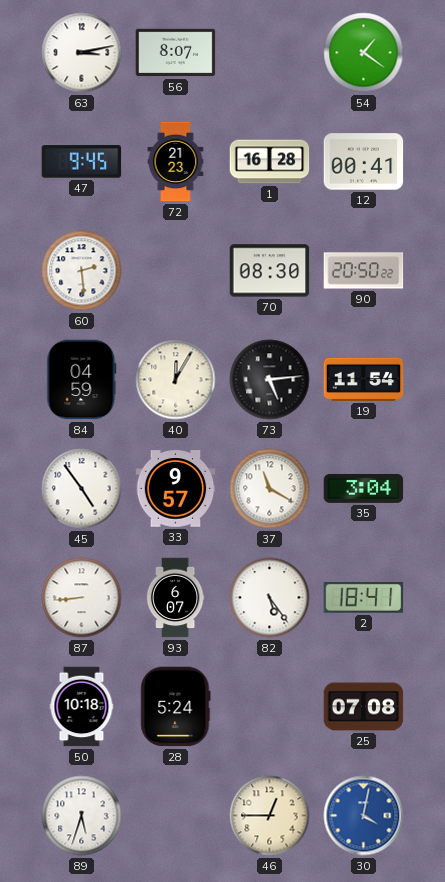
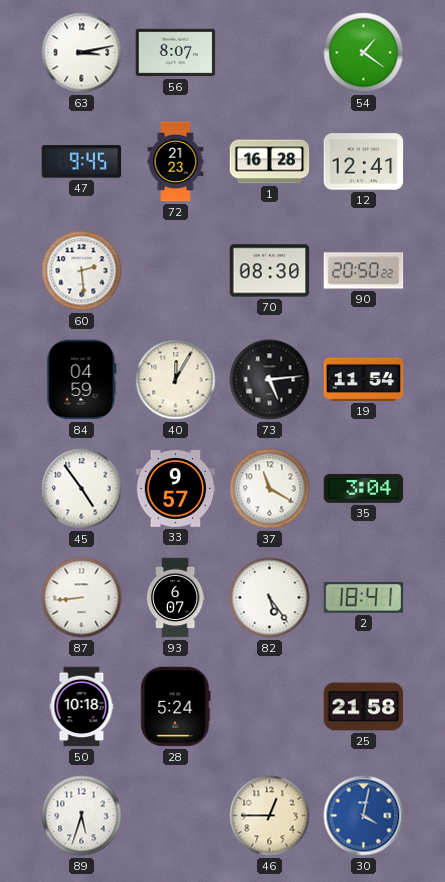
12: 00:41 -> 12:41
25: 07:08 -> 21:58
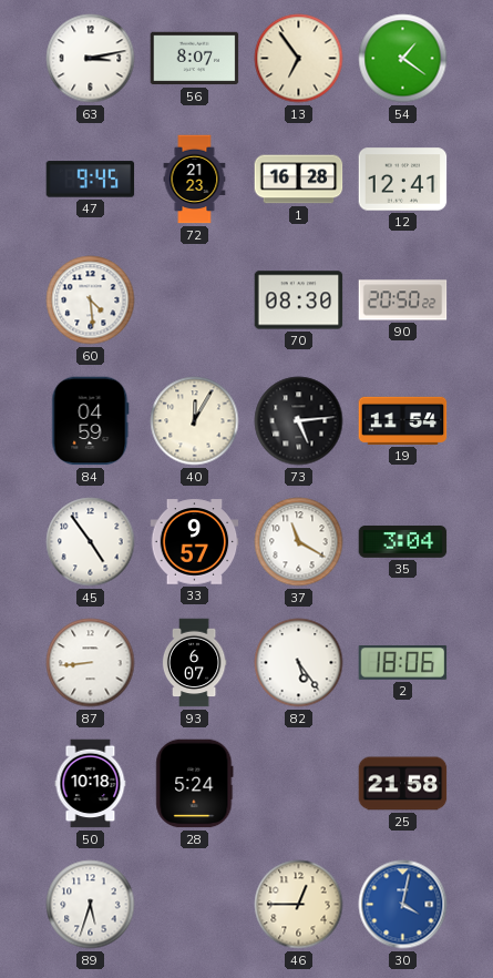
13: none -> 6:54
60: 2:29 -> 4:29
2: 18:41 -> 18:06
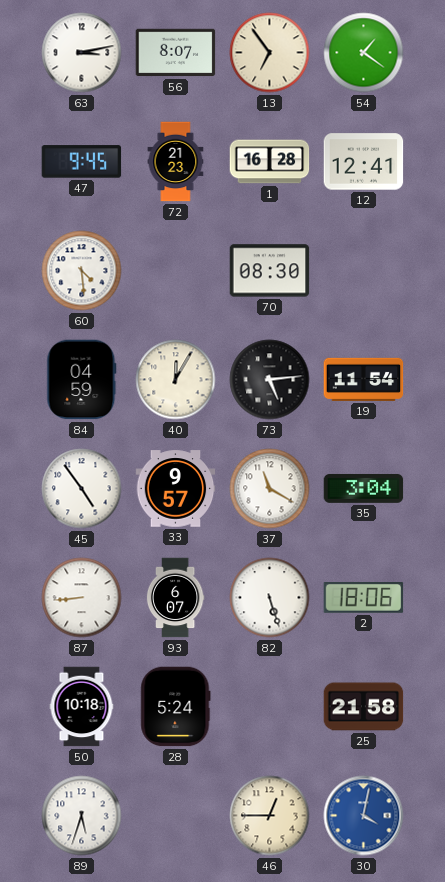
90: 20:50 -> none
82: 5:24 -> 5:27
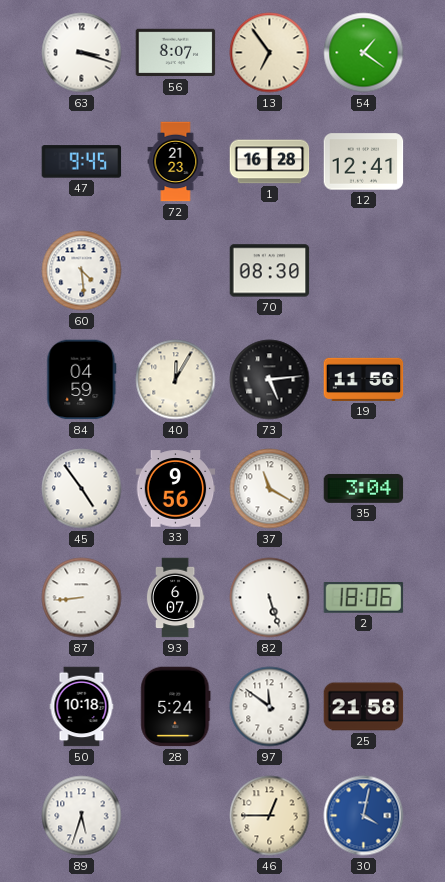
63: 3:13 -> 3:18
19: 11:54 -> 11:56
33: 9:57 -> 9:56
97: none -> 11:51
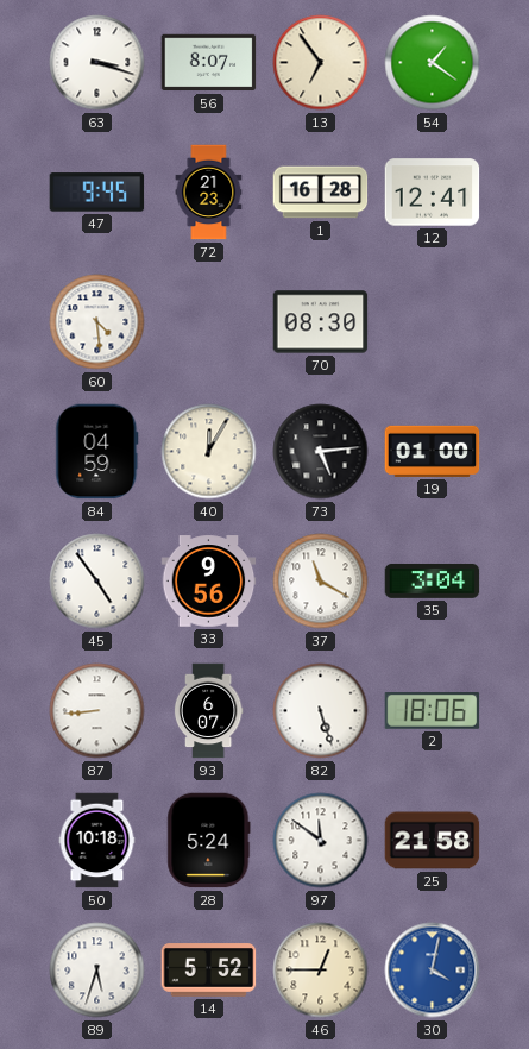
19: 11:56 -> 01:00
14: none -> 5:52
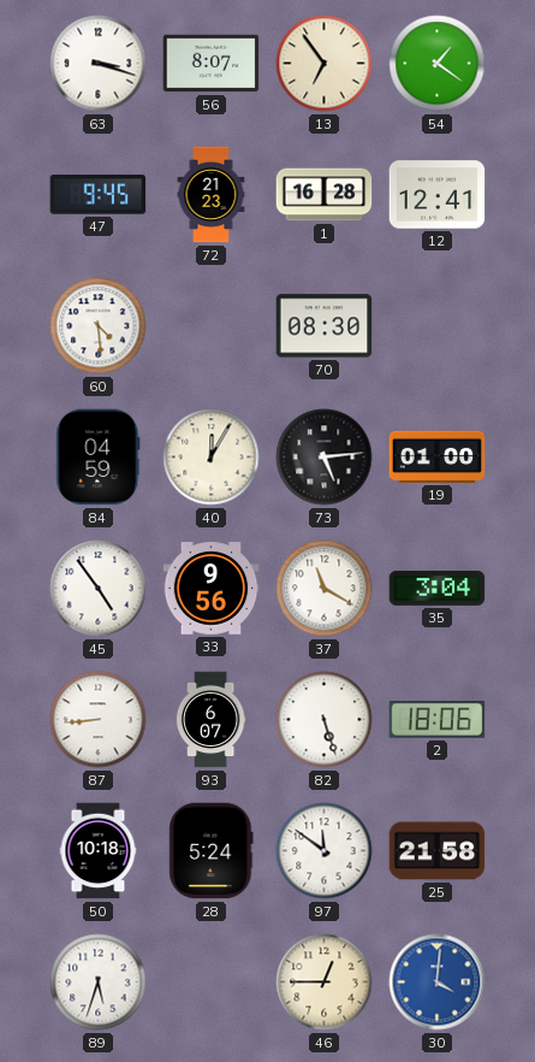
14: 5:52 -> none
30: 4:02 -> 4:01
